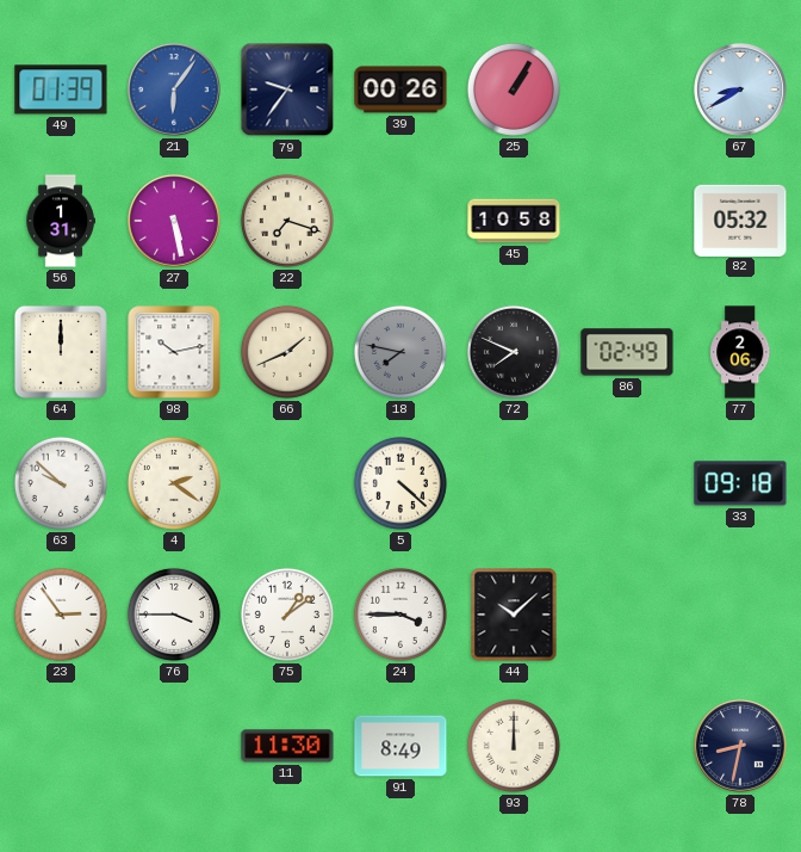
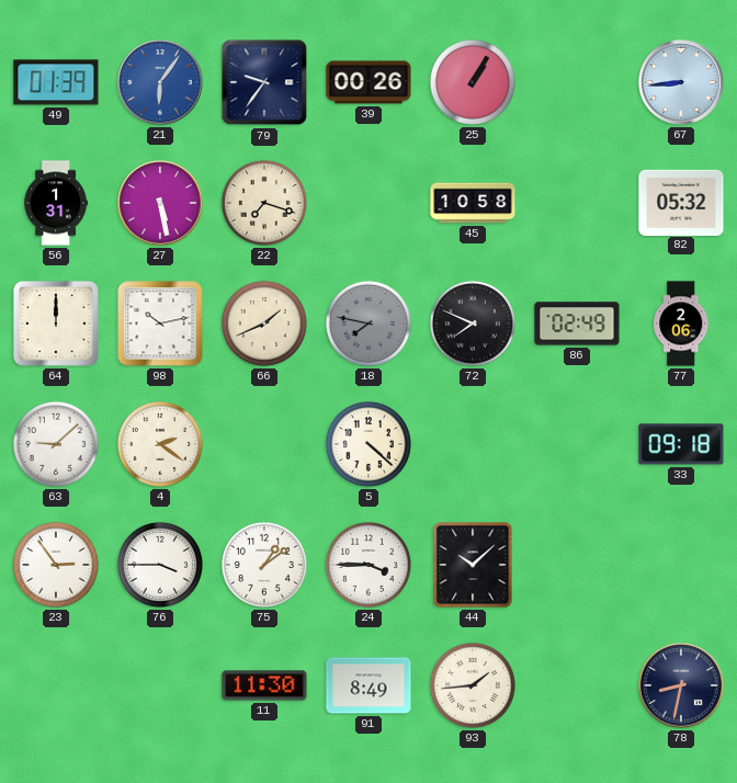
67: 8:40 -> 8:44
63: 9:52 -> 9:08
93: 12:00 -> 1:44
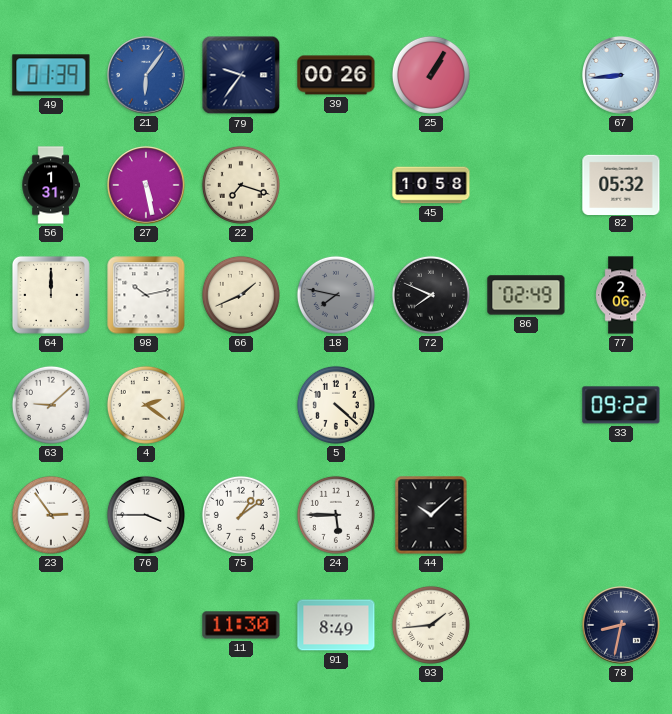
33: 09:18 -> 09:22
24: 3:45 -> 5:45
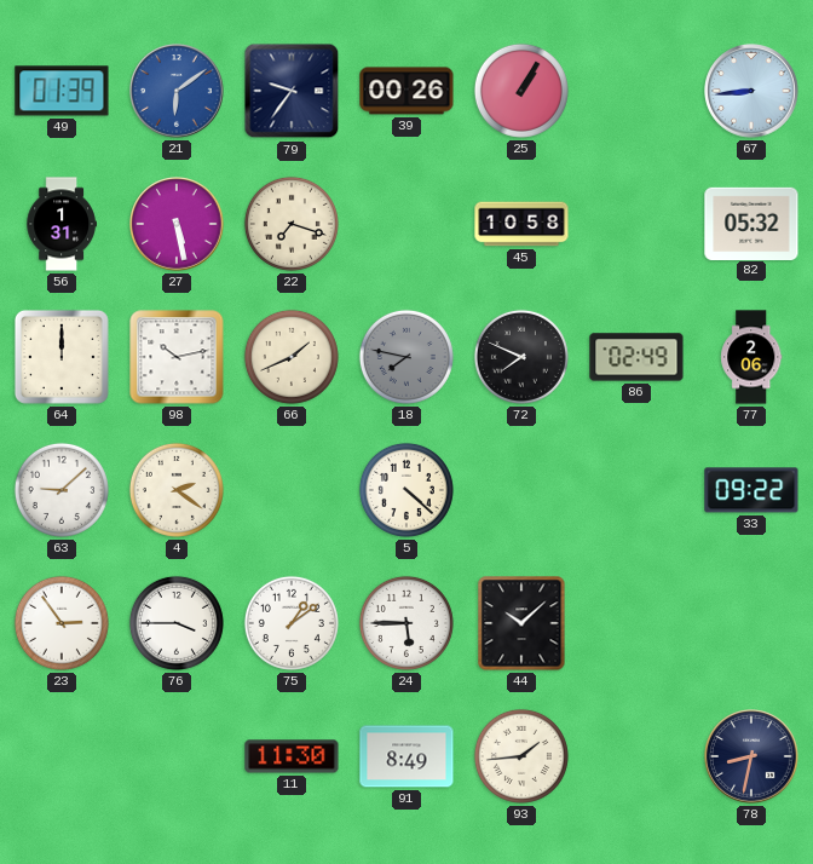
21: 6:06 -> 6:09
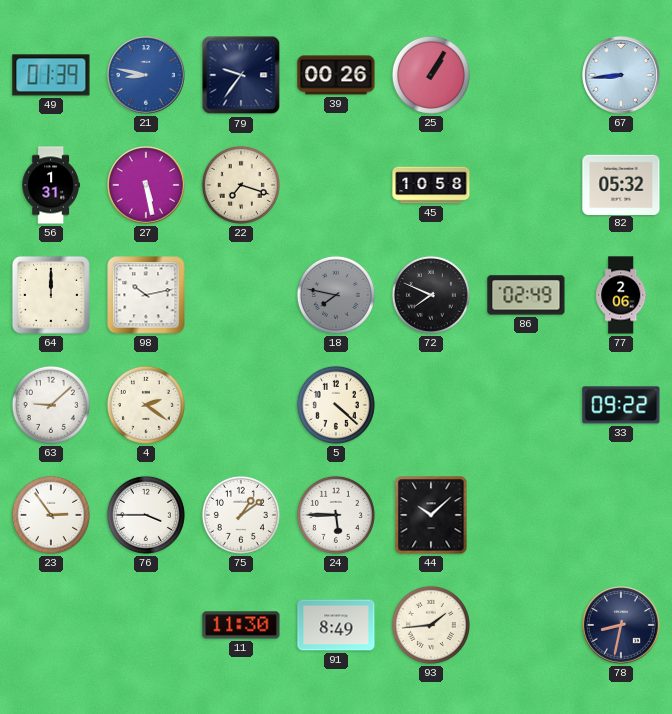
21: 6:09 -> 8:47
66: 1:41 -> none
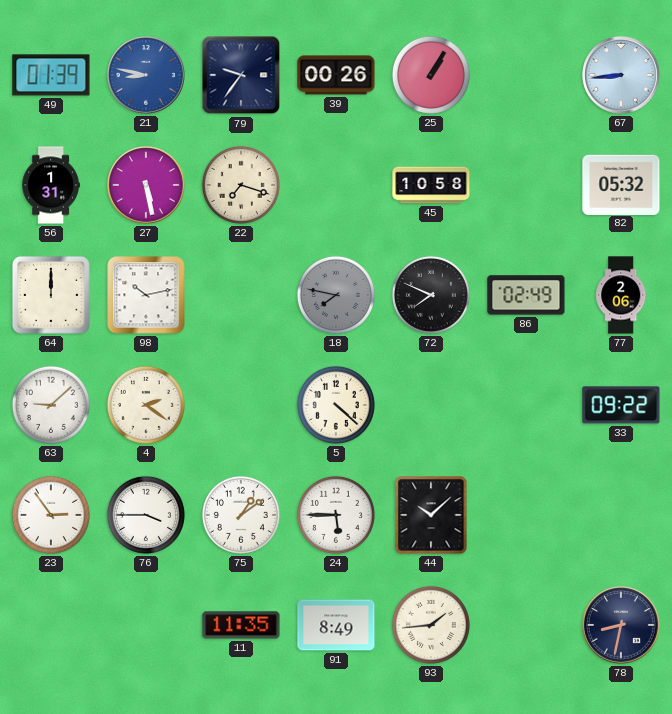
11: 11:30 -> 11:35
